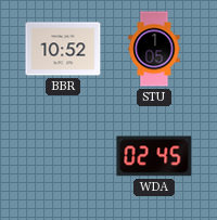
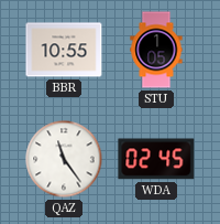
BBR: 10:52 -> 10:55
QAZ: none -> 11:24
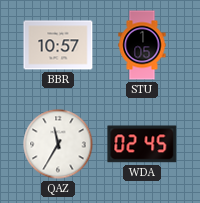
BBR: 10:55 -> 10:57
QAZ: 11:24 -> 11:35
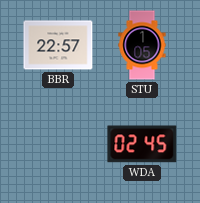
BBR: 10:57 -> 22:57
QAZ: 11:35 -> none
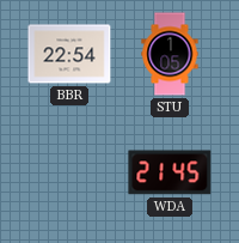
BBR: 22:57 -> 22:54
WDA: 02:45 -> 21:45
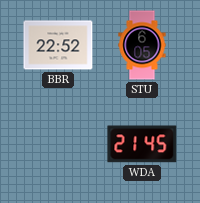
BBR: 22:54 -> 22:52
STU: 1:05 -> 6:05
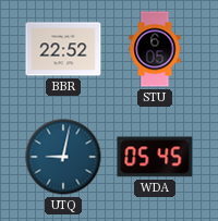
UTQ: none -> 9:02
WDA: 21:45 -> 05:45
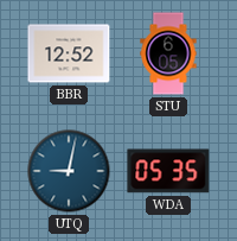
BBR: 22:52 -> 12:52
WDA: 05:45 -> 05:35
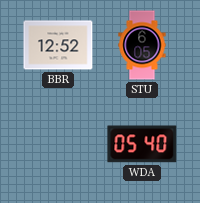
UTQ: 9:02 -> none
WDA: 05:35 -> 05:40
